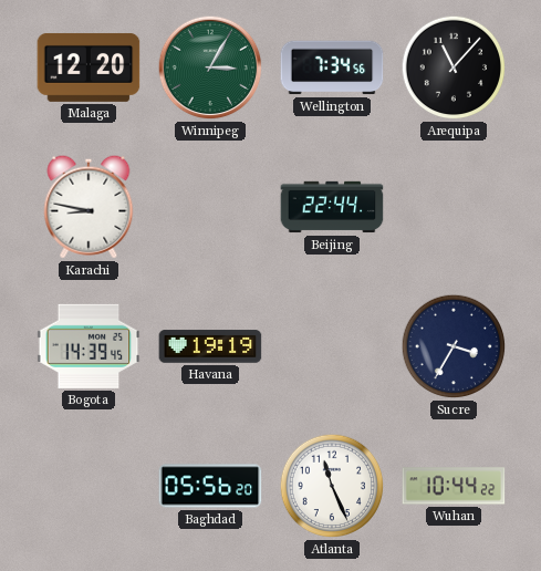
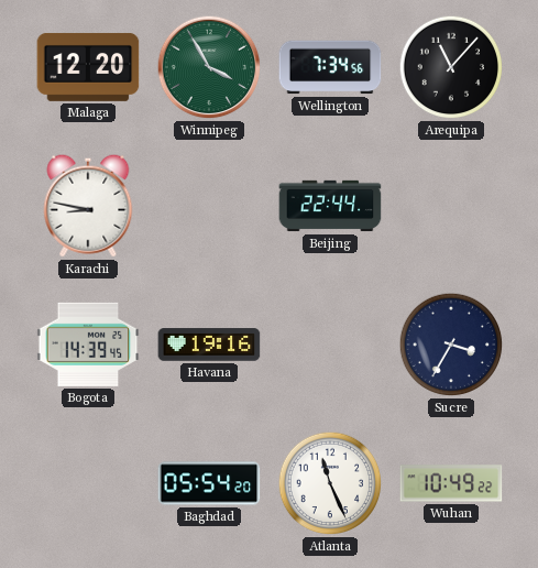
Winnipeg: 3:05 -> 3:55
Havana: 19:19 -> 19:16
Baghdad: 05:56 -> 05:54
Wuhan: 10:44 -> 10:49
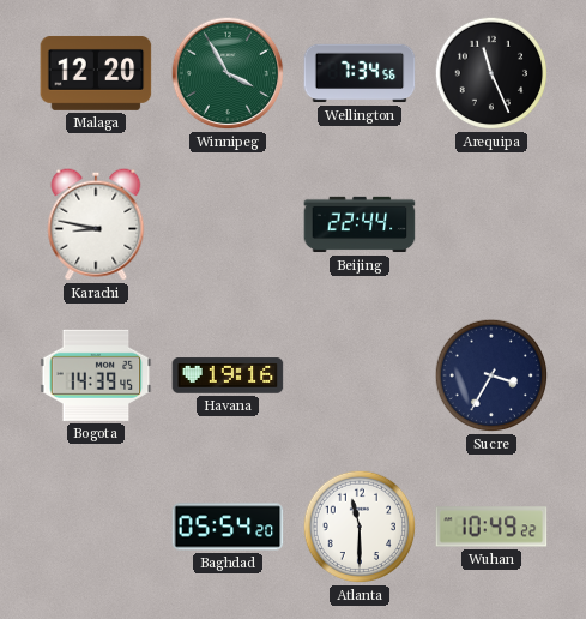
Arequipa: 11:07 -> 11:26
Atlanta: 11:26 -> 11:30
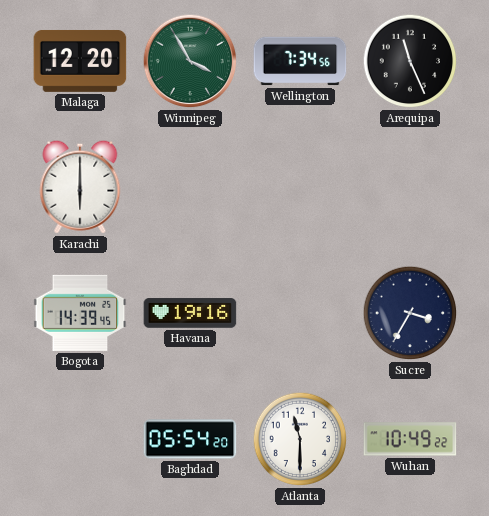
Karachi: 8:47 -> 6:00
Beijing: 22:44 -> none
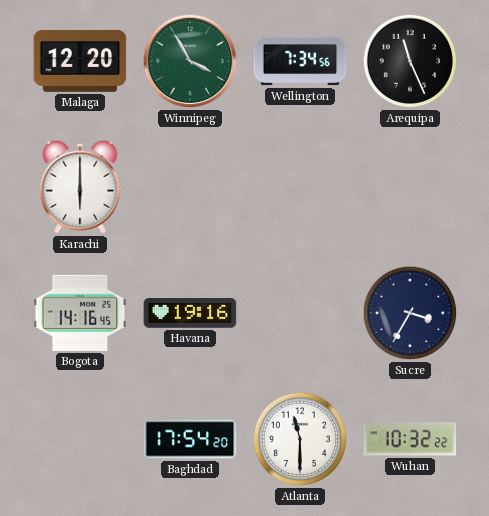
Bogota: 14:39 -> 14:16
Baghdad: 05:54 -> 17:54
Wuhan: 10:49 -> 10:32
